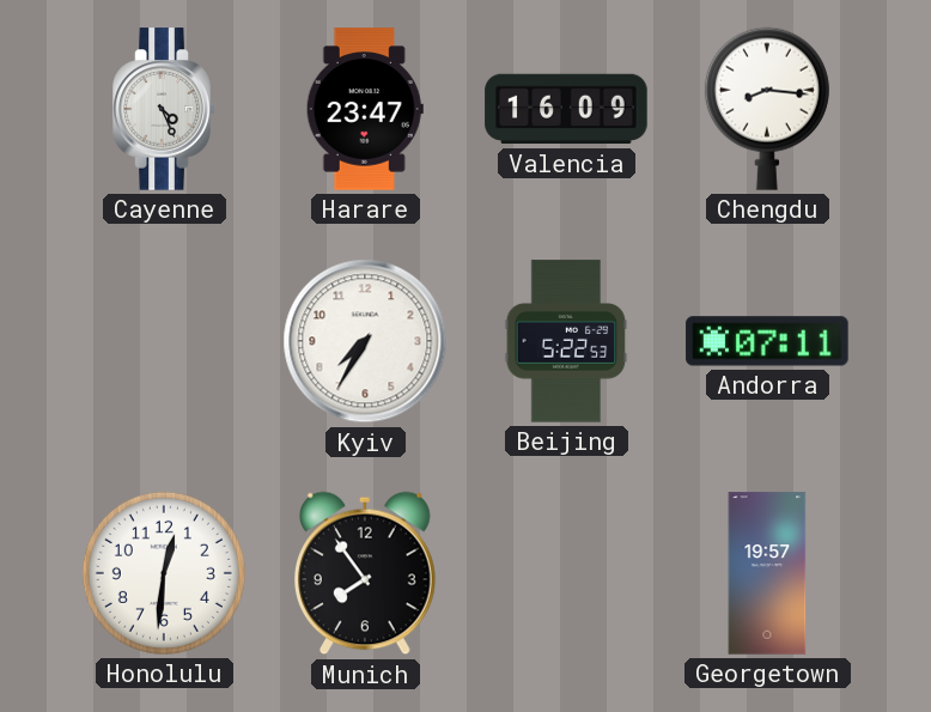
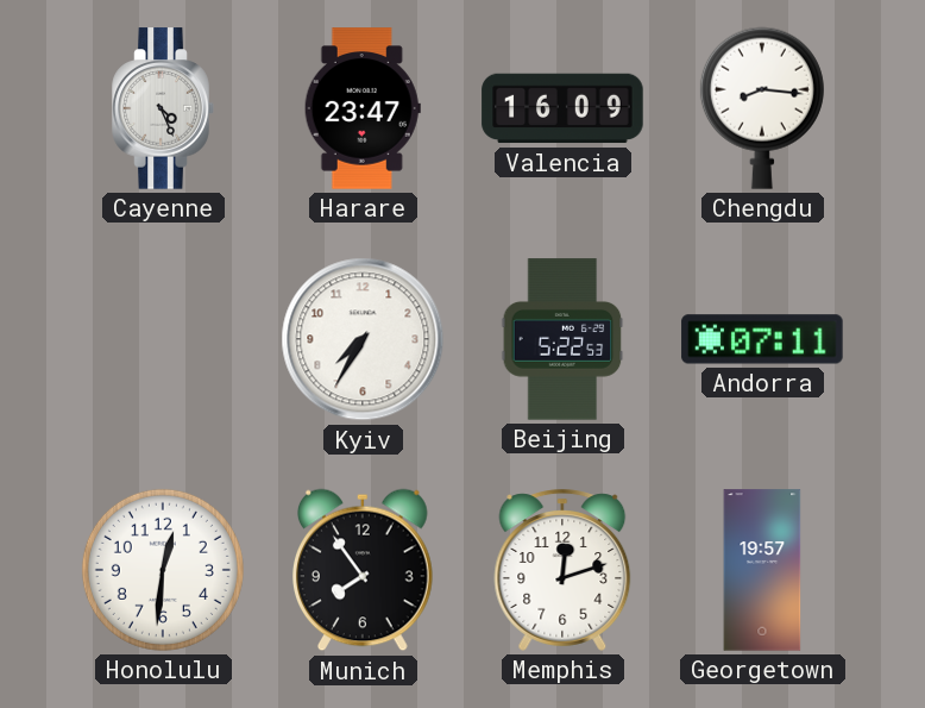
Memphis: none -> 12:12
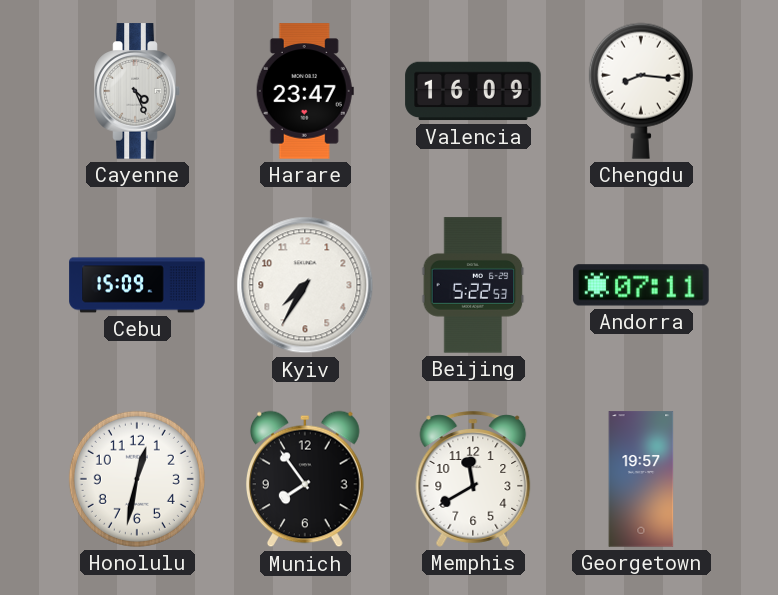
Cebu: none -> 15:09
Honolulu: 12:31 -> 12:32
Memphis: 12:12 -> 11:40
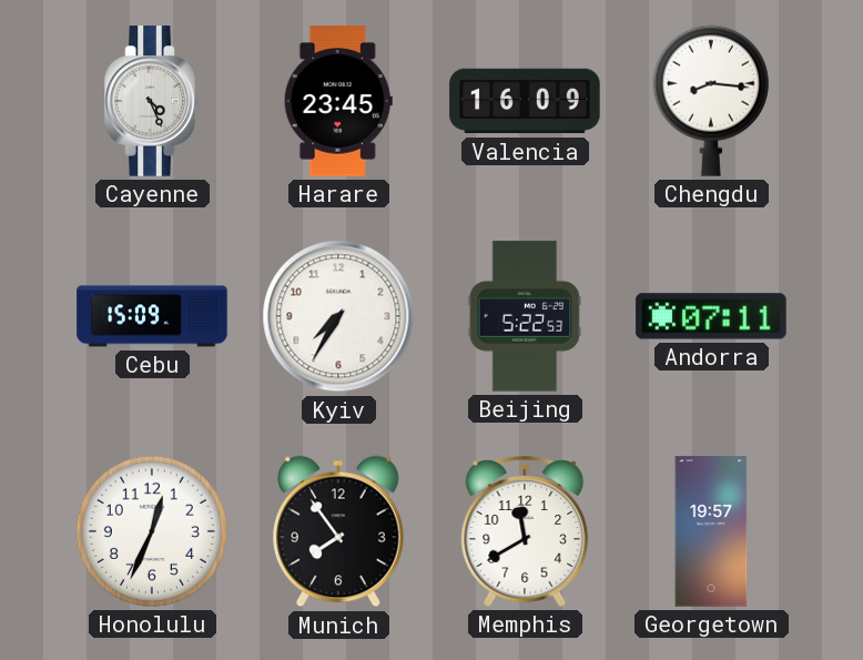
Harare: 23:47 -> 23:45
Honolulu: 12:32 -> 12:34
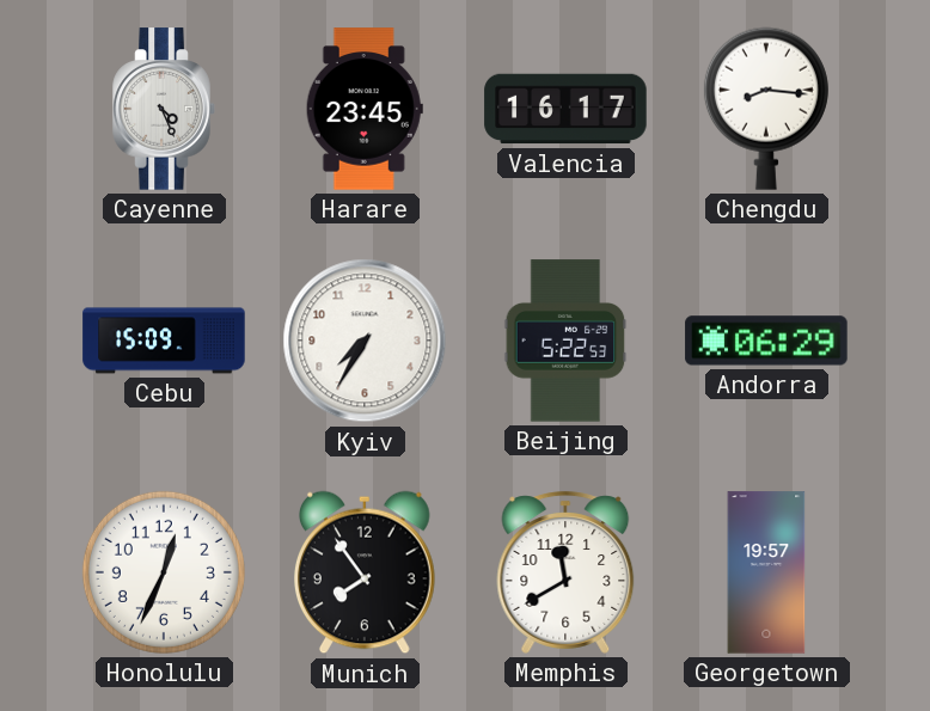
Valencia: 16:09 -> 16:17
Andorra: 07:11 -> 06:29
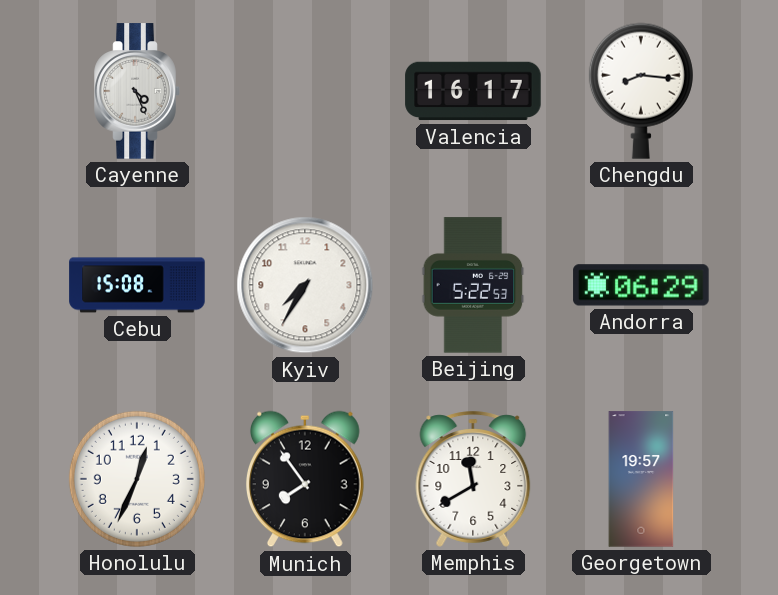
Harare: 23:45 -> none
Cebu: 15:09 -> 15:08
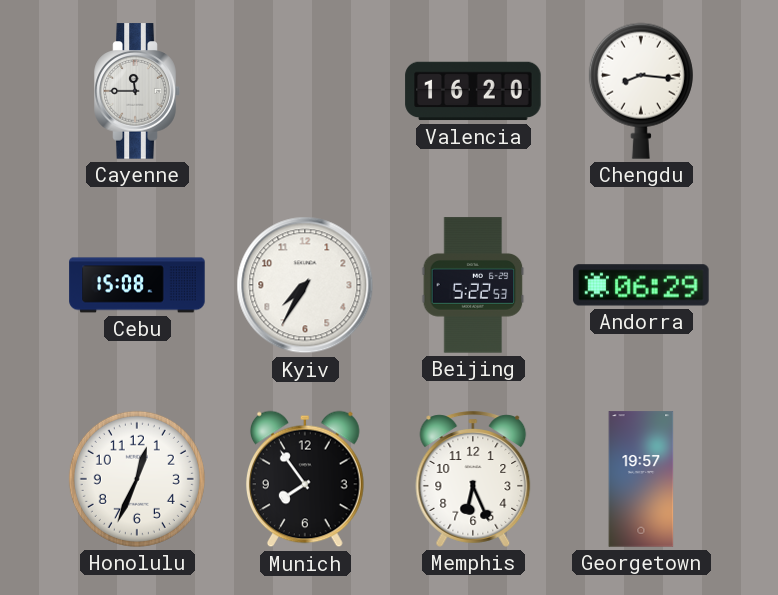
Cayenne: 4:26 -> 11:45
Valencia: 16:17 -> 16:20
Memphis: 11:40 -> 6:26
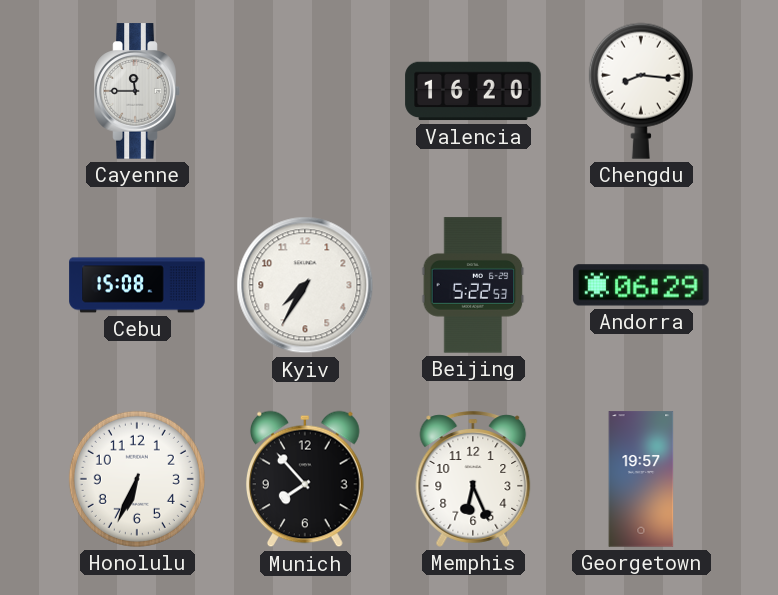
Honolulu: 12:34 -> 6:34
Munich: 7:54 -> 7:53
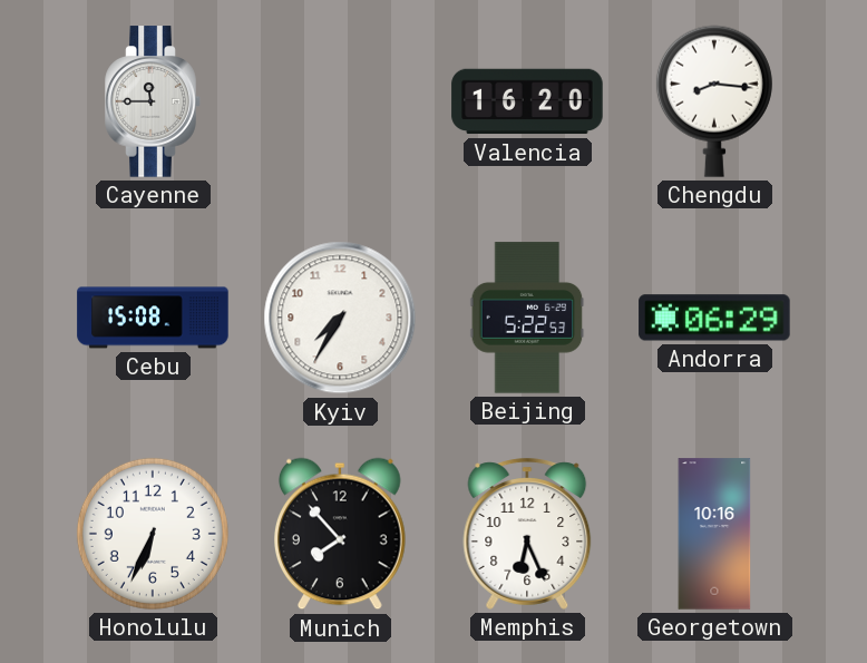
Georgetown: 19:57 -> 10:16
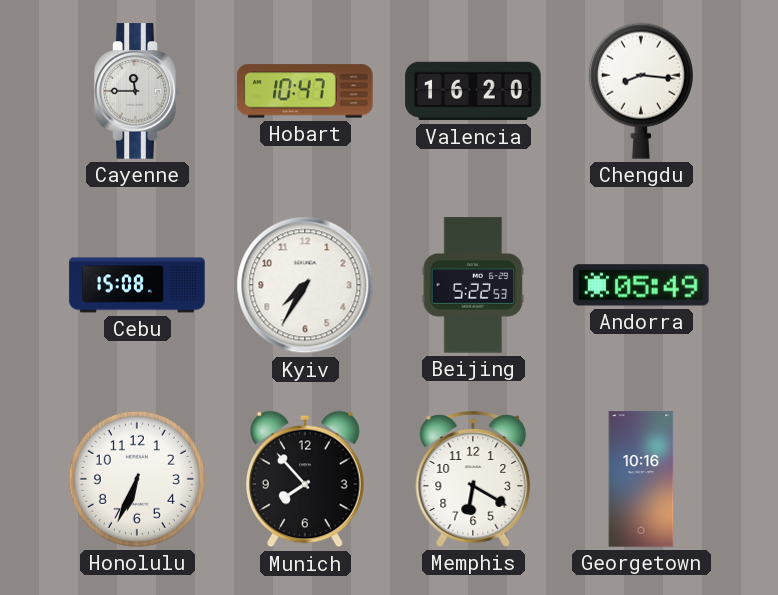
Hobart: none -> 10:47
Andorra: 06:29 -> 05:49
Memphis: 6:26 -> 6:20
